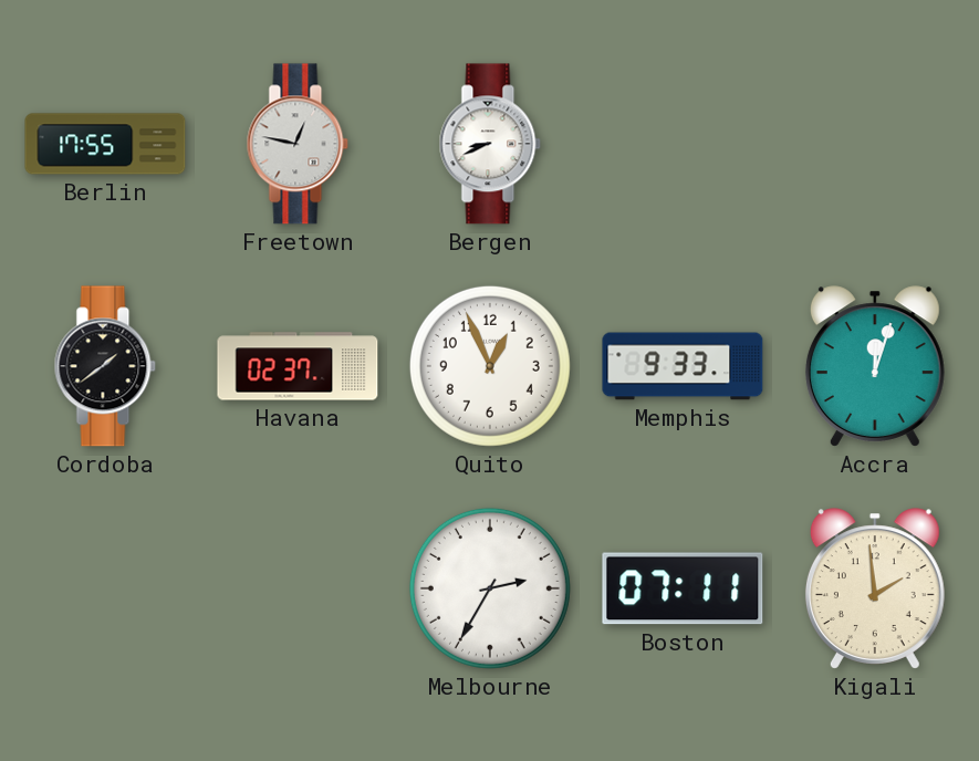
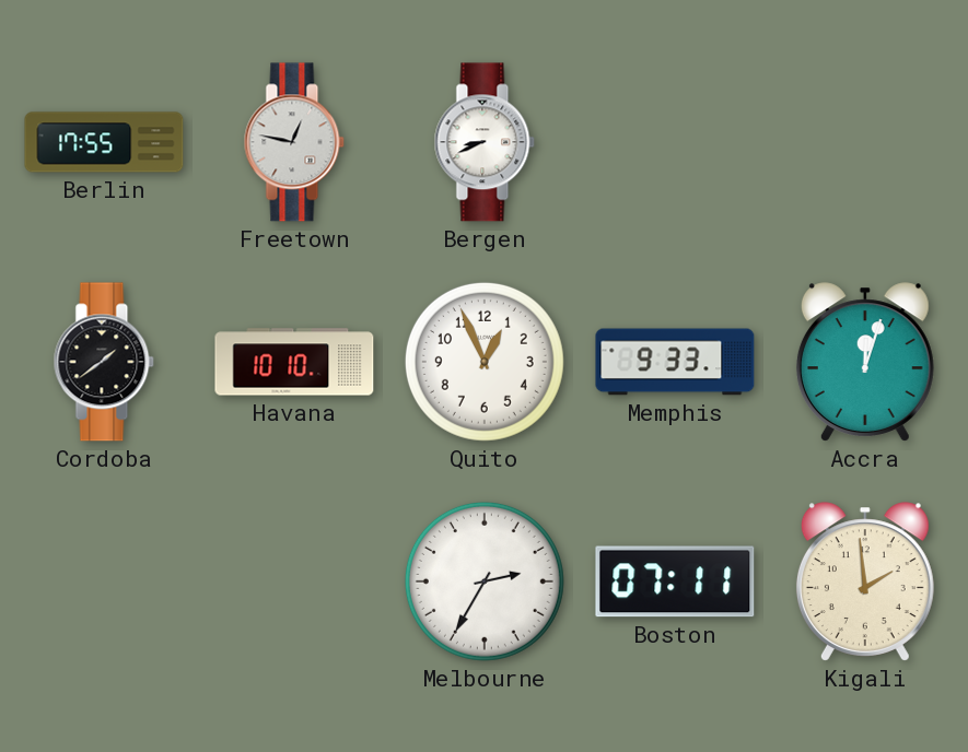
Havana: 02:37 -> 10:10
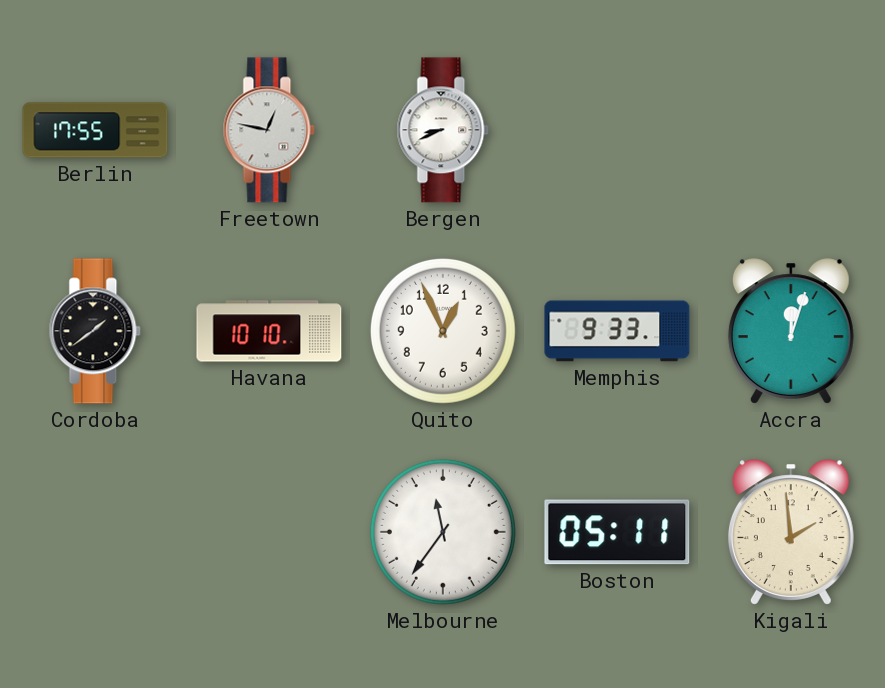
Melbourne: 2:35 -> 11:36
Boston: 07:11 -> 05:11
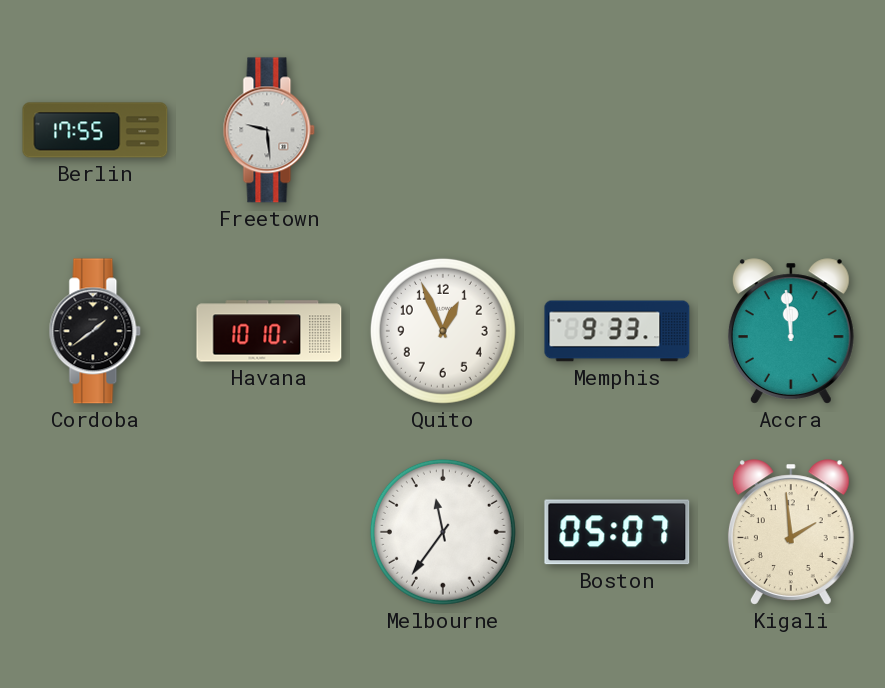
Freetown: 12:47 -> 9:29
Bergen: 8:41 -> none
Accra: 12:03 -> 11:59
Boston: 05:11 -> 05:07
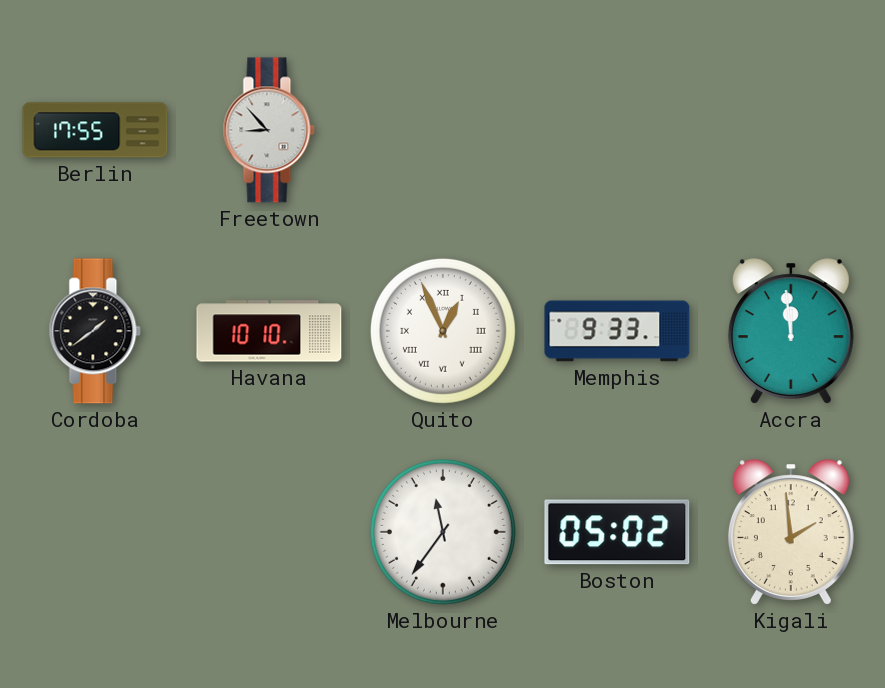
Freetown: 9:29 -> 8:53
Quito numerals: Arabic -> Roman
Boston: 05:07 -> 05:02
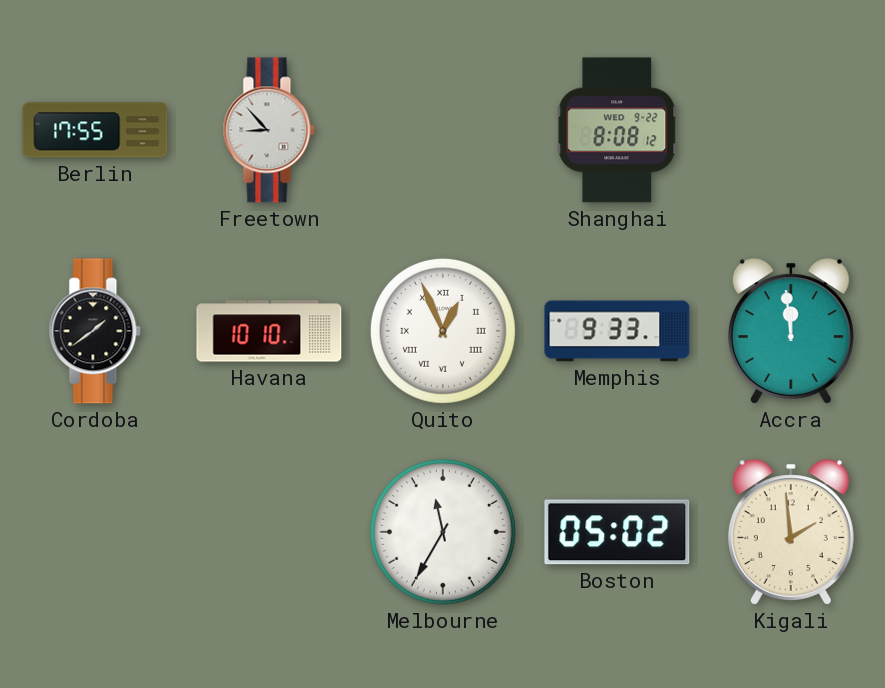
Shanghai: none -> 8:08
Melbourne: 11:36 -> 11:35
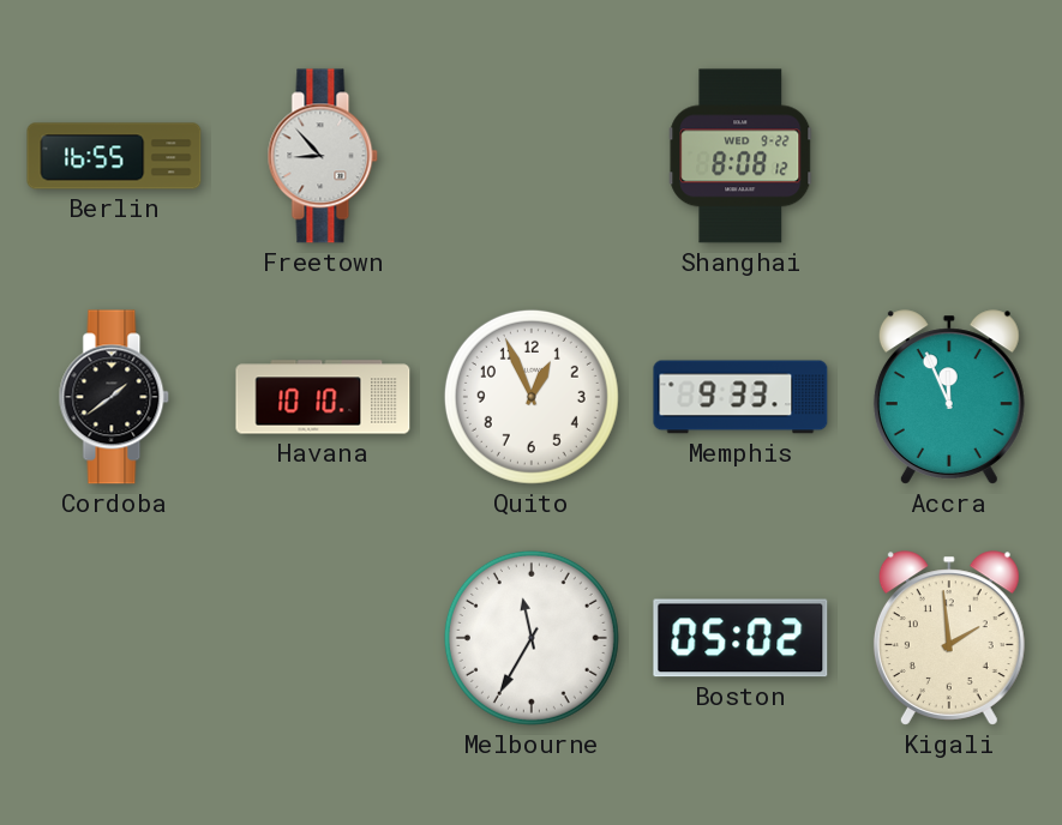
Berlin: 17:55 -> 16:55
Quito numerals: Roman -> Arabic
Accra: 11:59 -> 11:56
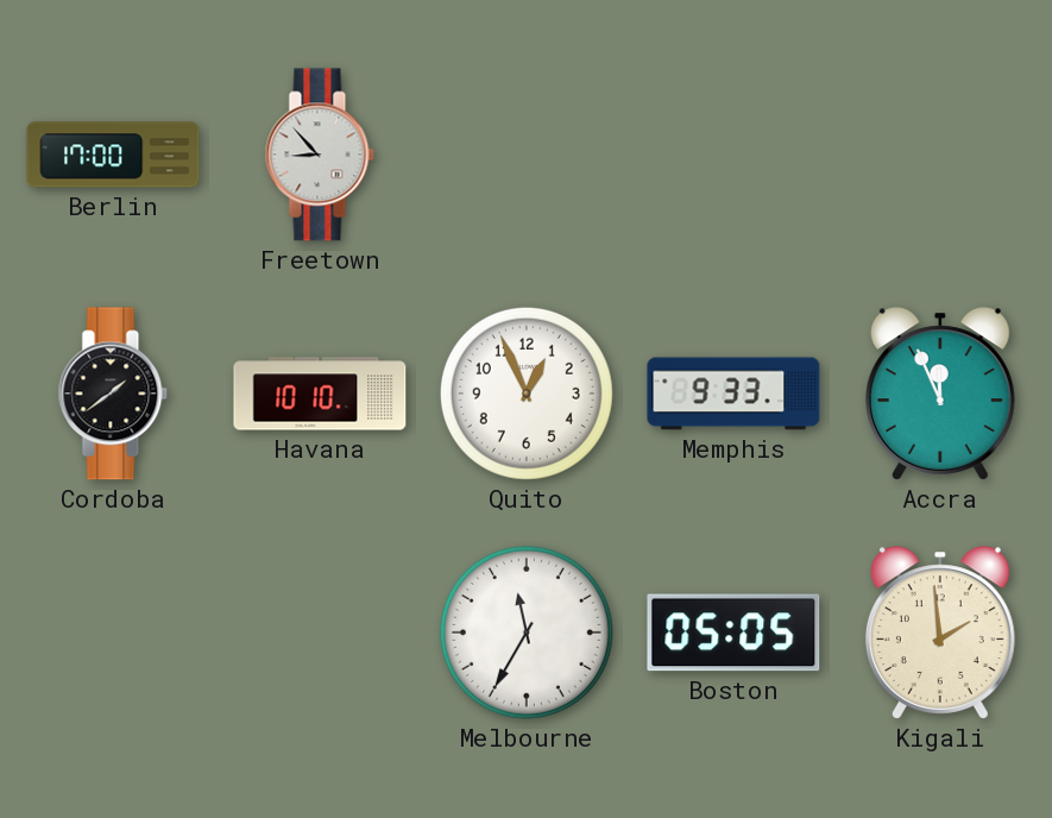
Berlin: 16:55 -> 17:00
Shanghai: 8:08 -> none
Boston: 05:02 -> 05:05
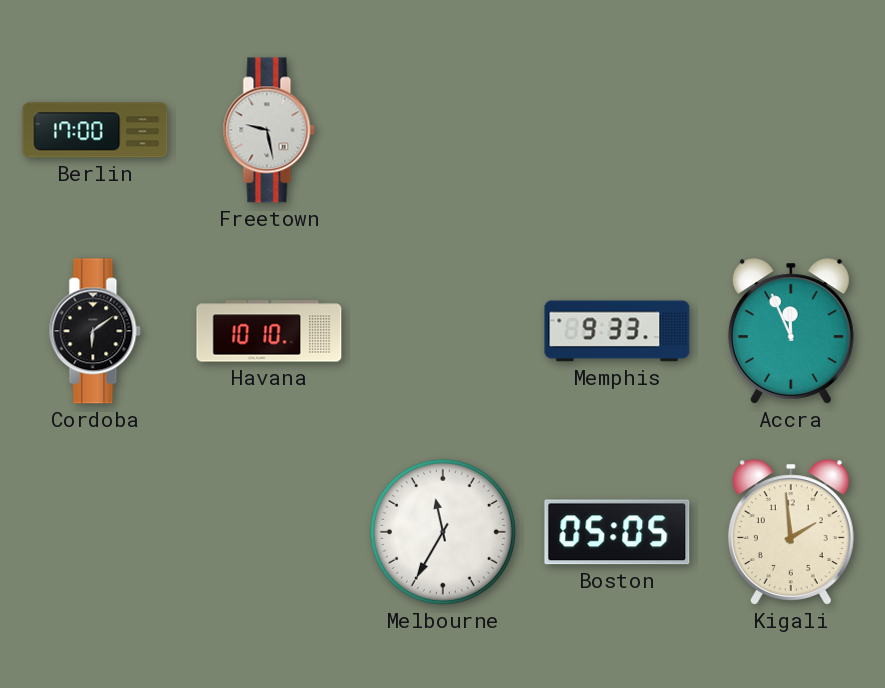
Freetown: 8:53 -> 9:28
Cordoba: 1:39 -> 6:09
Quito: 12:56 -> none
